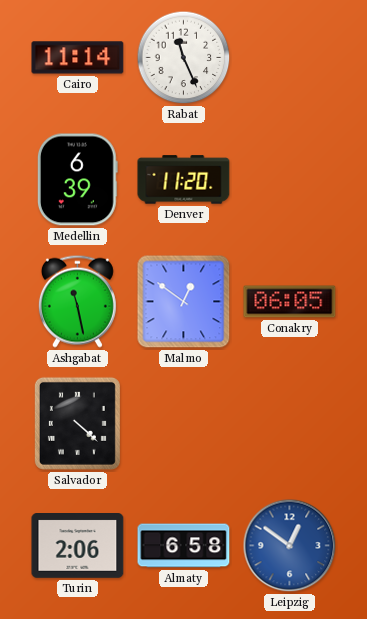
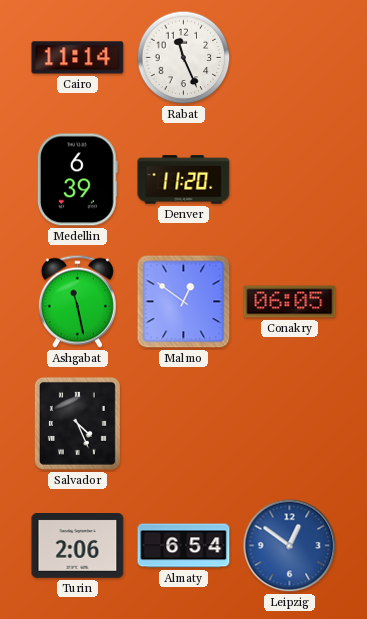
Salvador: 4:22 -> 4:26
Almaty: 6:58 -> 6:54
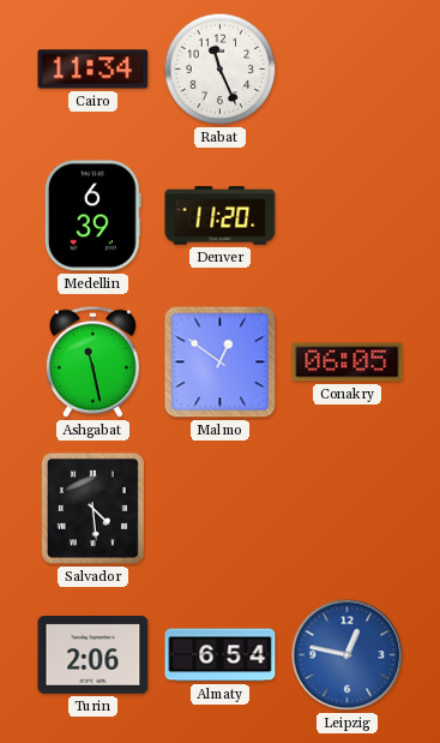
Cairo: 11:14 -> 11:34
Salvador: 4:26 -> 4:29
Leipzig: 12:51 -> 12:47
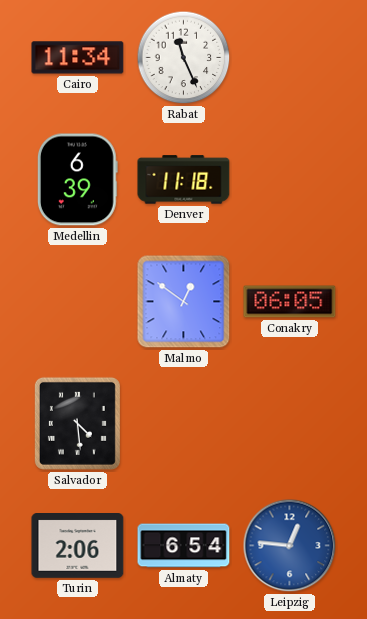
Denver: 11:20 -> 11:18
Ashgabat: 11:28 -> none
Leipzig: 12:47 -> 12:46
